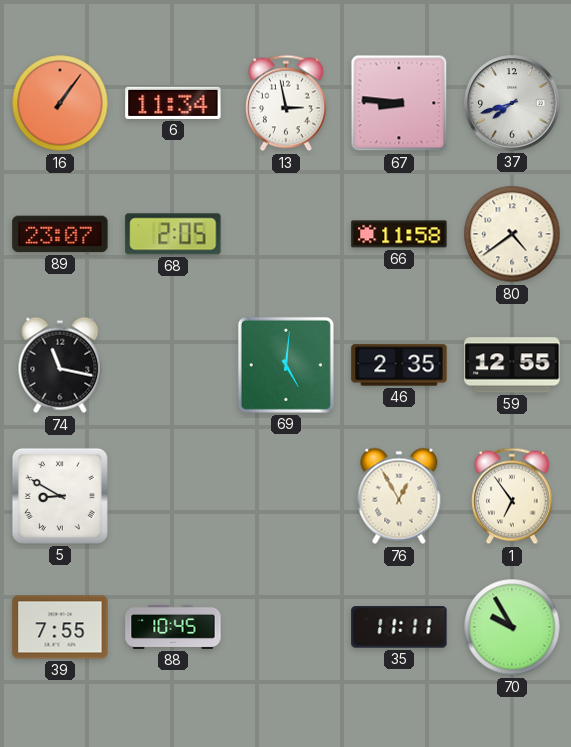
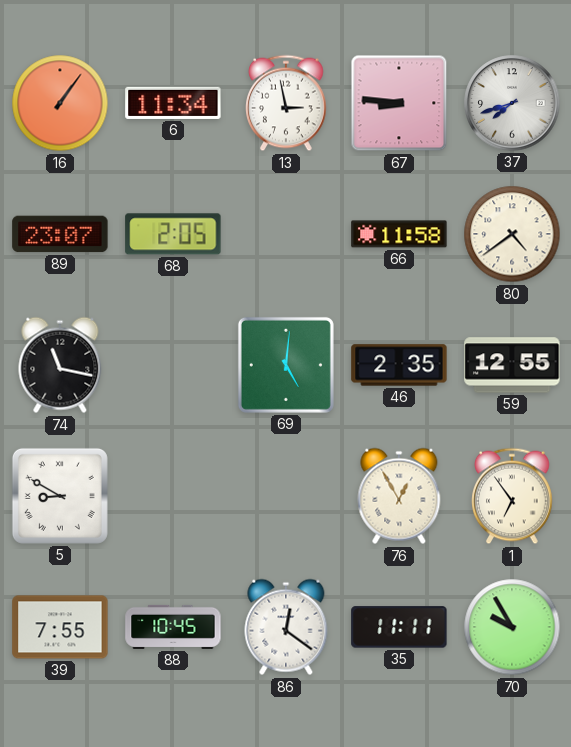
86: none -> 12:21
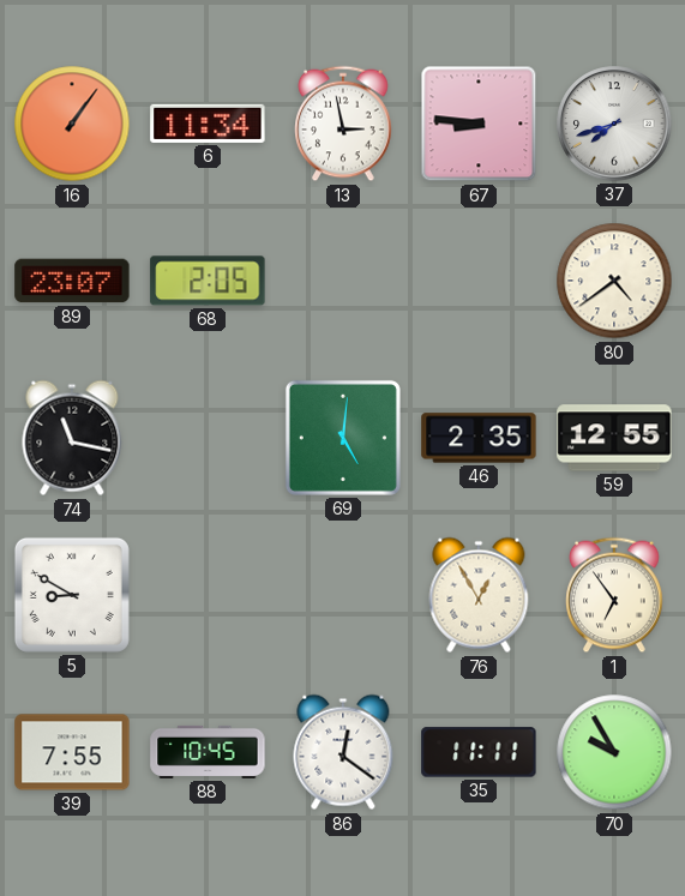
66: 11:58 -> none
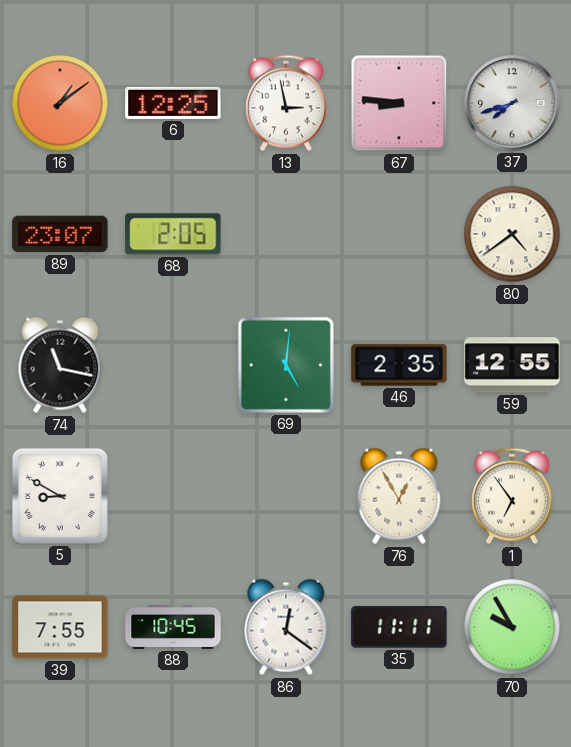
16: 1:06 -> 1:09
6: 11:34 -> 12:25
